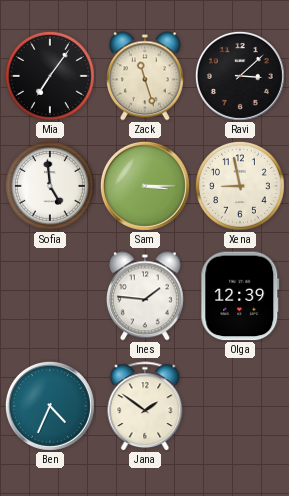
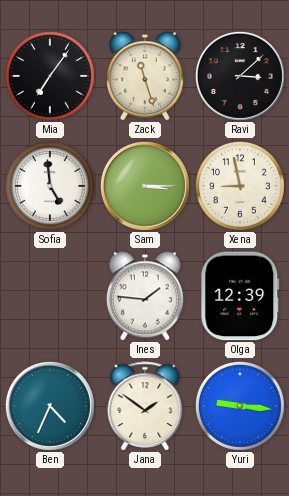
Yuri: none -> 9:16
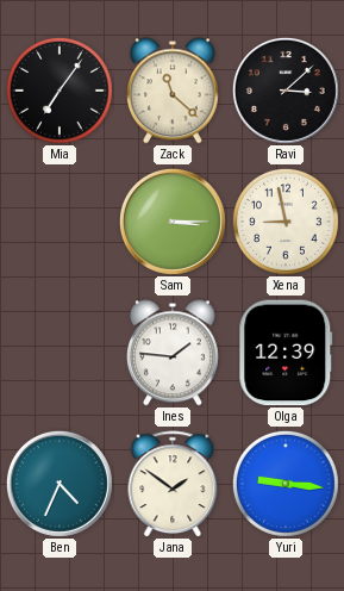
Zack: 11:27 -> 11:22
Sofia: 4:59 -> none
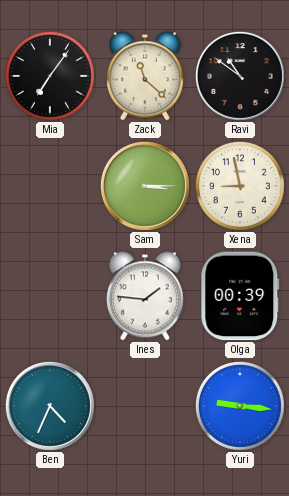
Ravi: 3:08 -> 10:51
Olga: 12:39 -> 00:39
Jana: 1:51 -> none
